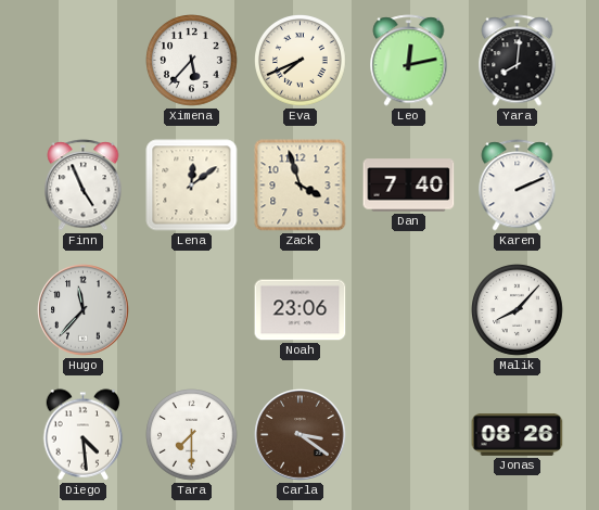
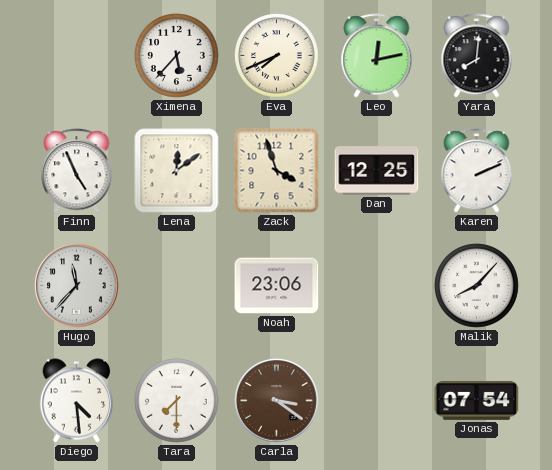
Dan: 7:40 -> 12:25
Jonas: 08:26 -> 07:54
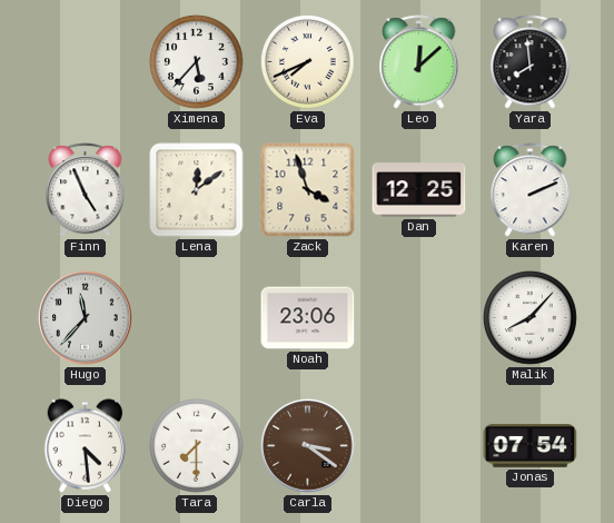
Leo: 12:13 -> 12:08
Yara: 8:01 -> 7:59
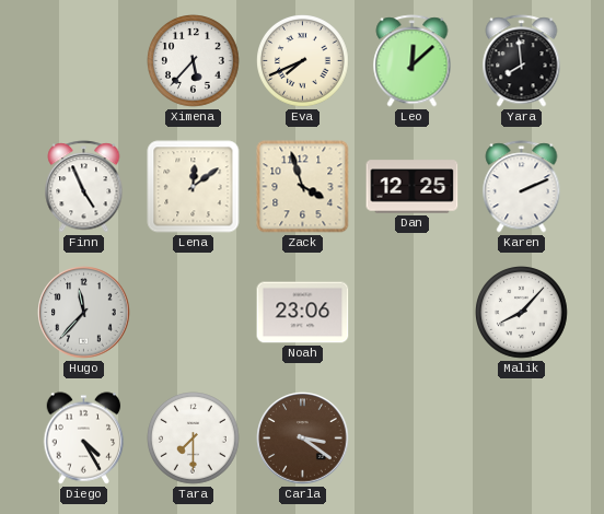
Diego: 4:29 -> 4:25
Jonas: 07:54 -> none
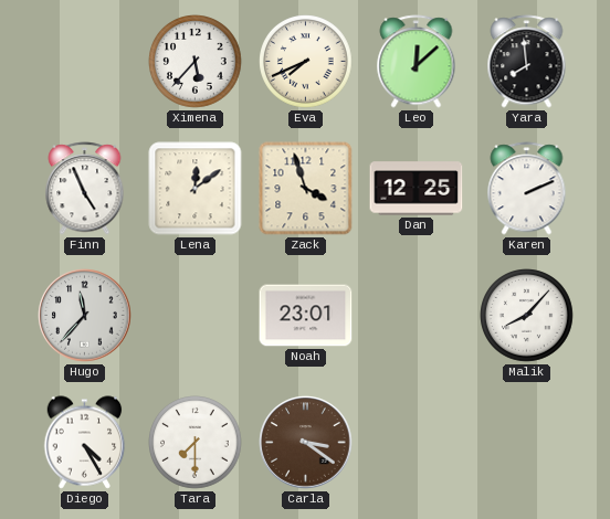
Noah: 23:06 -> 23:01
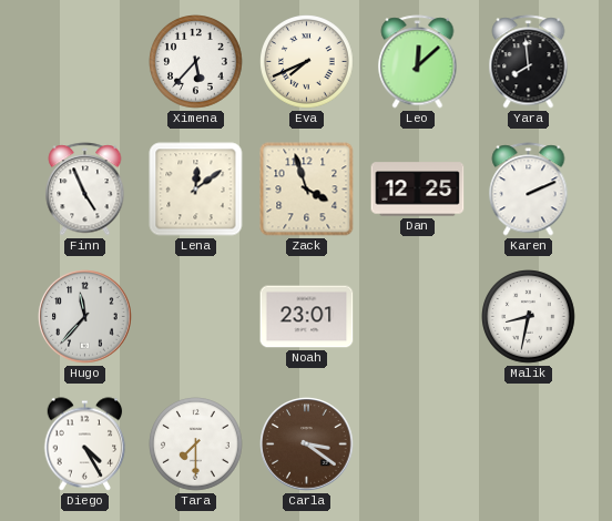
Malik: 8:07 -> 8:32
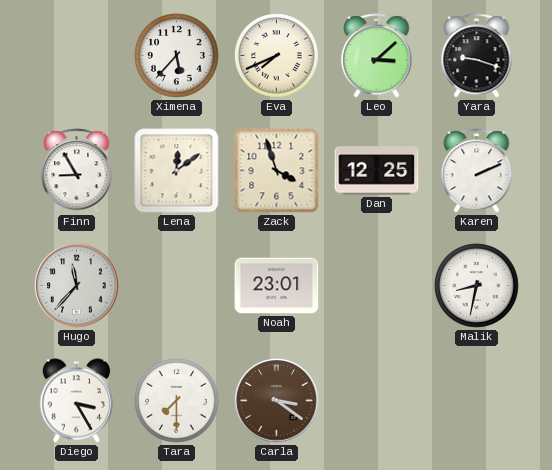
Leo: 12:08 -> 3:08
Yara: 7:59 -> 9:18
Finn: 4:56 -> 8:55
Diego: 4:25 -> 3:25
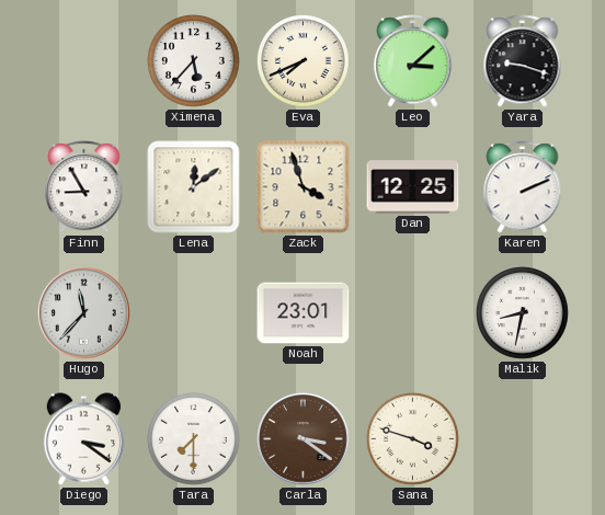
Diego: 3:25 -> 3:21
Sana: none -> 3:48
